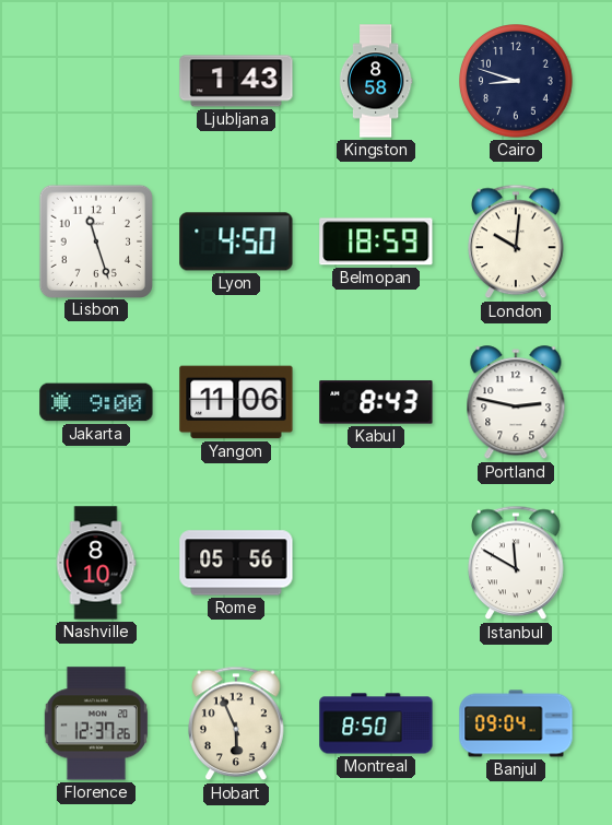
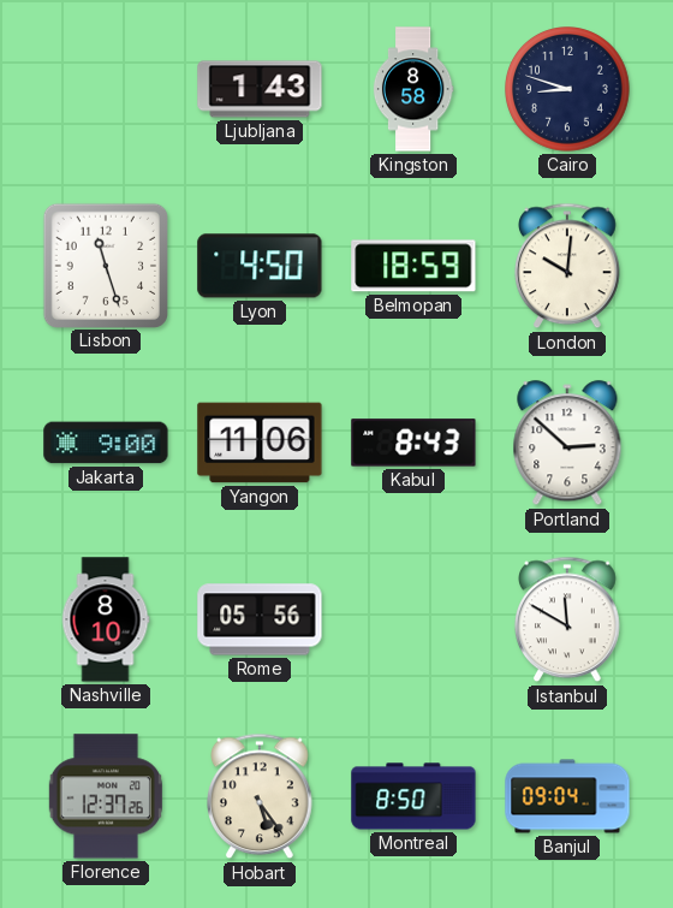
Portland: 2:47 -> 2:52
Hobart: 5:56 -> 5:24
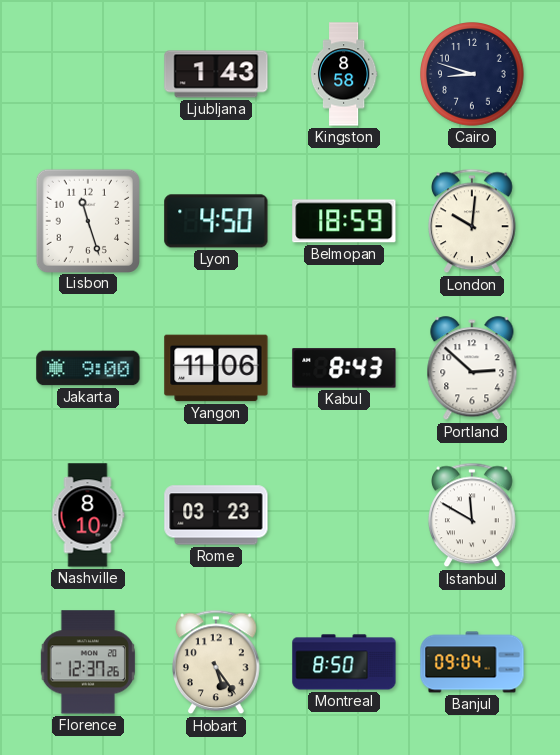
Rome: 05:56 -> 03:23
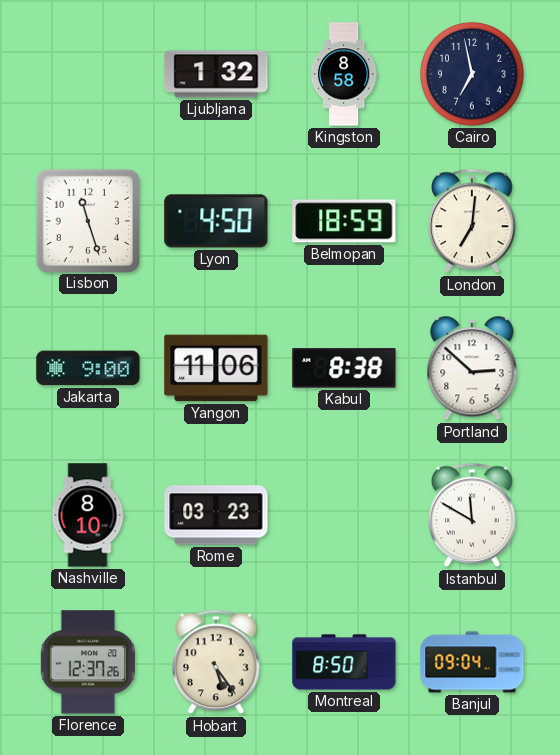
Ljubljana: 1:43 -> 1:32
Cairo: 8:48 -> 6:58
London: 10:01 -> 7:01
Kabul: 8:43 -> 8:38
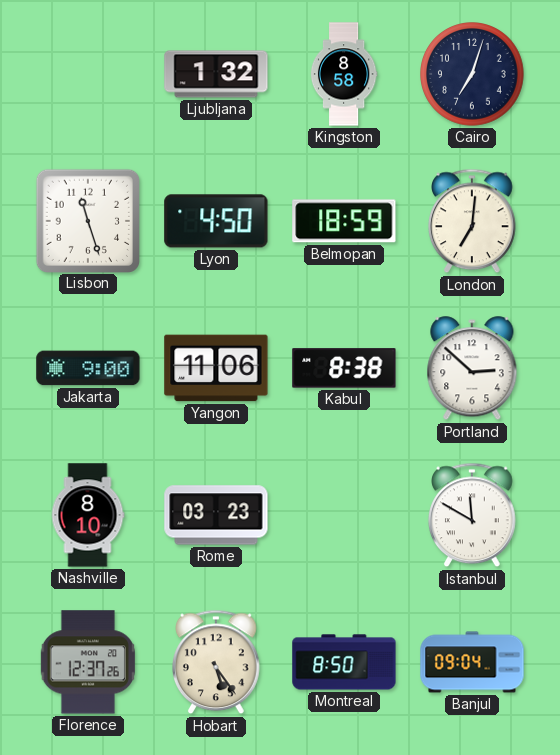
Cairo: 6:58 -> 7:03
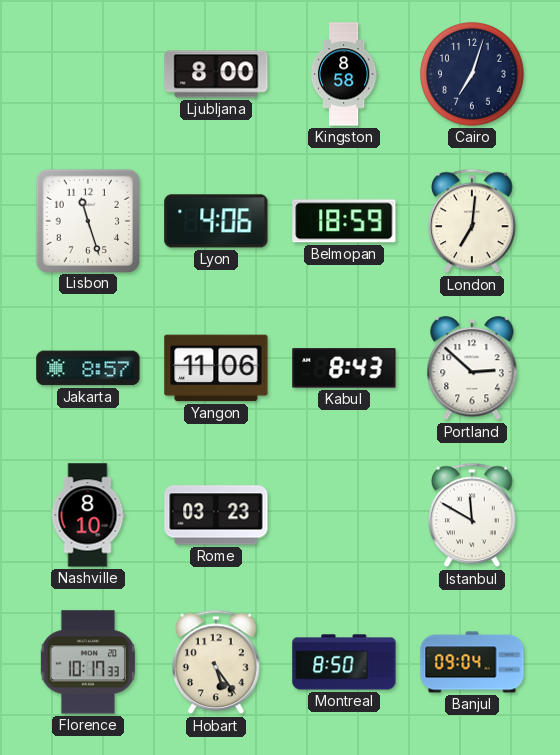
Ljubljana: 1:32 -> 8:00
Lyon: 4:50 -> 4:06
Jakarta: 9:00 -> 8:57
Kabul: 8:38 -> 8:43
Florence: 12:37 -> 10:17
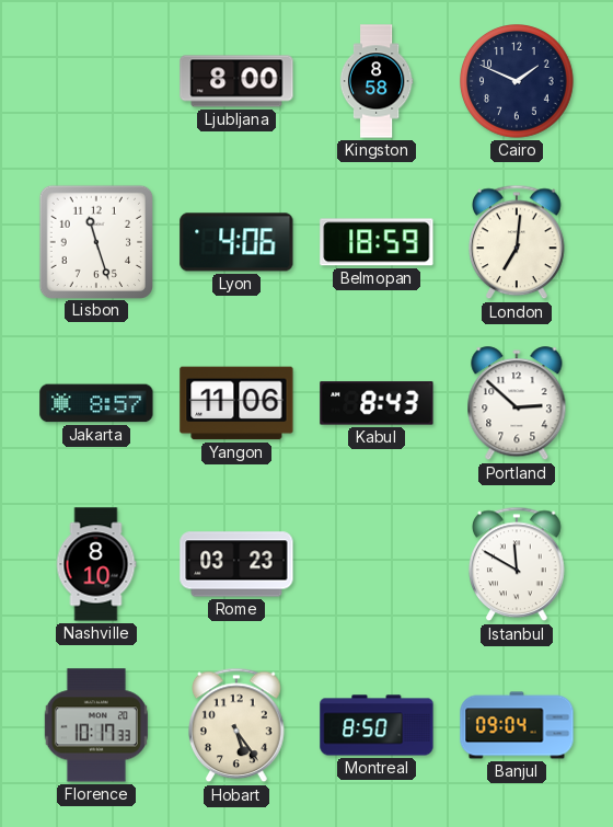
Cairo: 7:03 -> 1:49
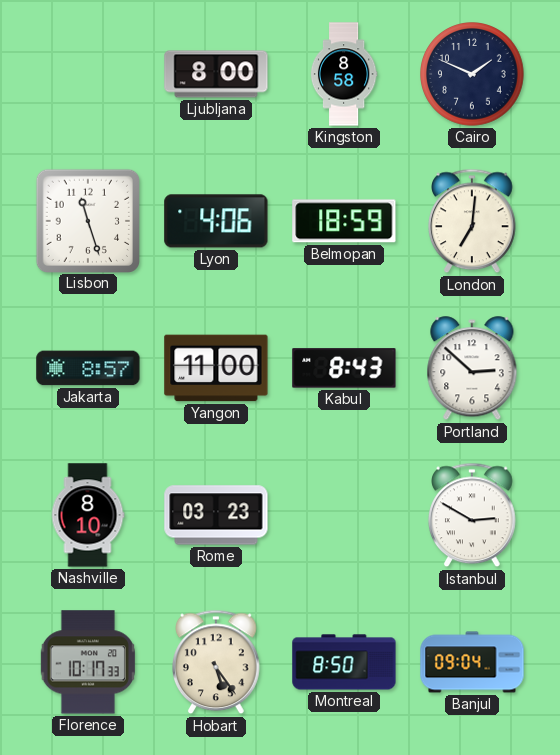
Yangon: 11:06 -> 11:00
Istanbul: 11:50 -> 2:50
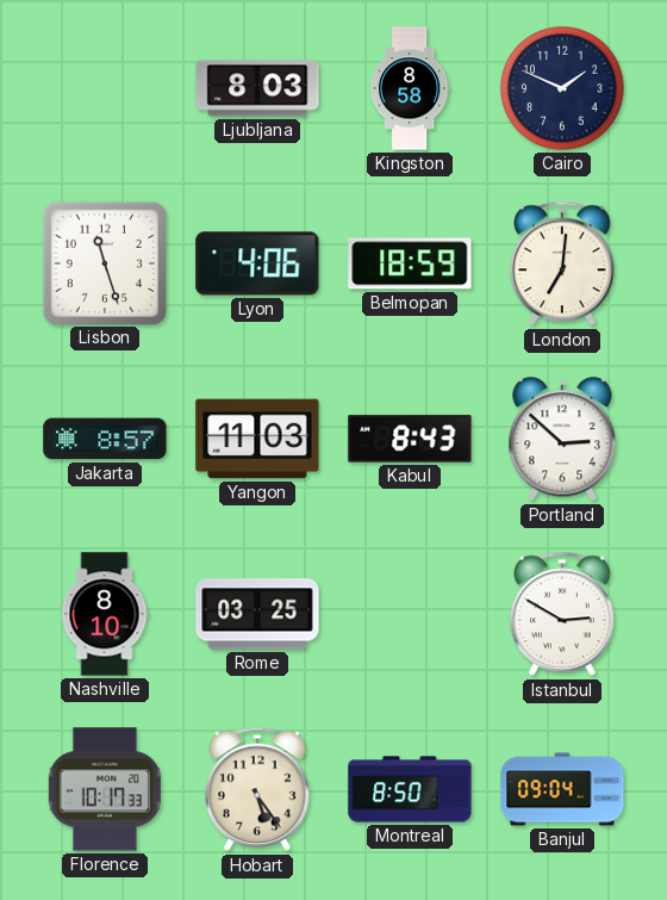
Ljubljana: 8:00 -> 8:03
Yangon: 11:00 -> 11:03
Rome: 03:23 -> 03:25
